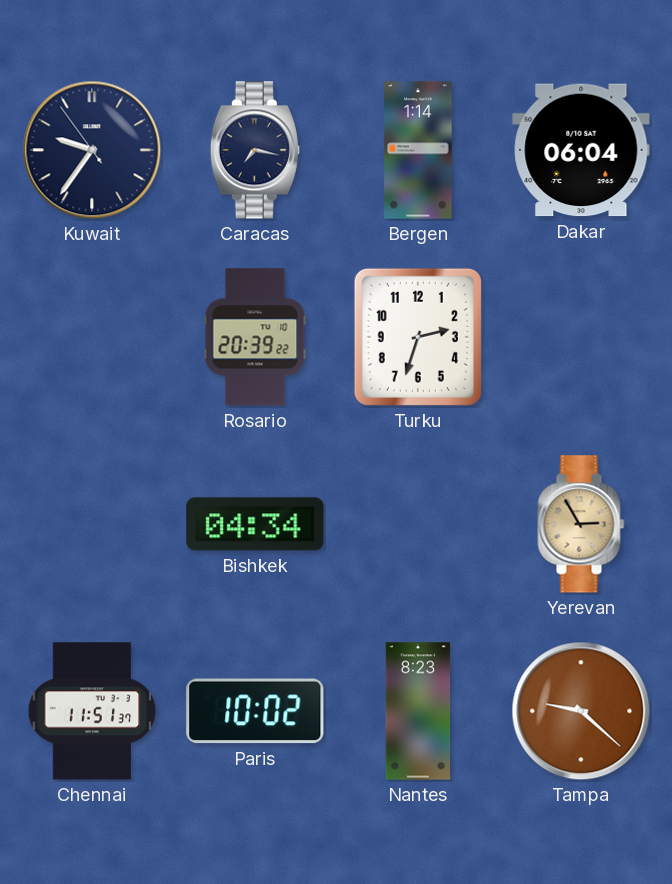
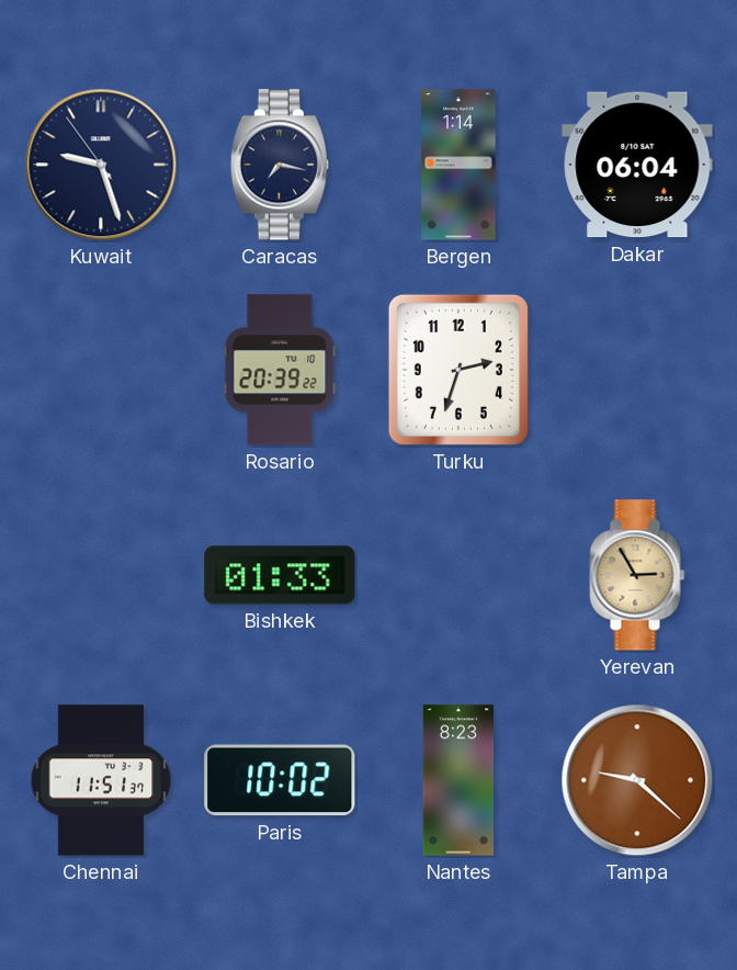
Kuwait: 9:35 -> 9:26
Bishkek: 04:34 -> 01:33
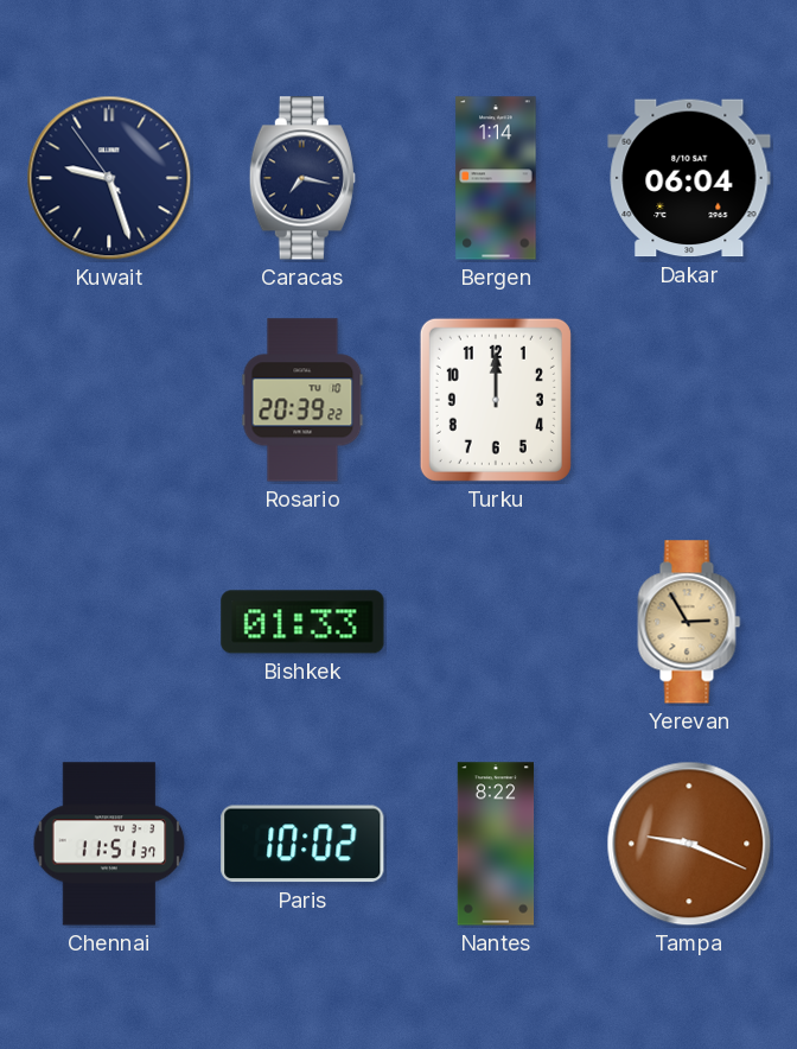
Turku: 2:33 -> 12:00
Nantes: 8:23 -> 8:22
Tampa: 9:22 -> 9:19
